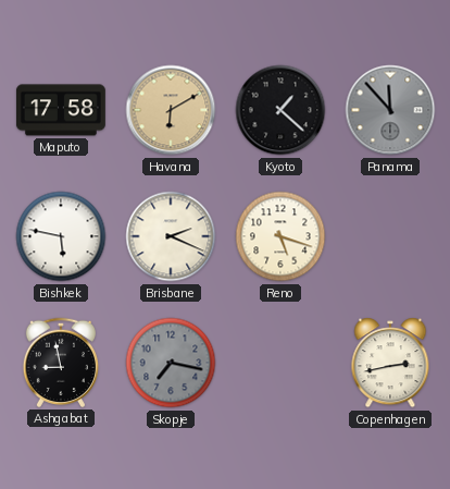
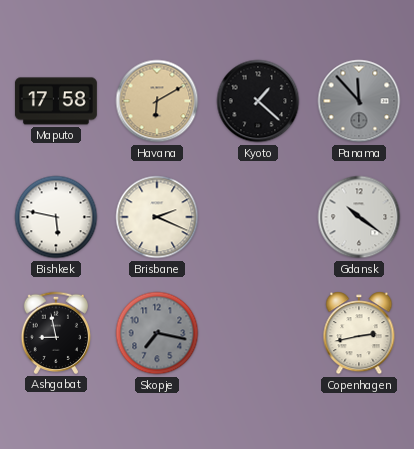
Reno: 5:18 -> none
Gdansk: none -> 10:21
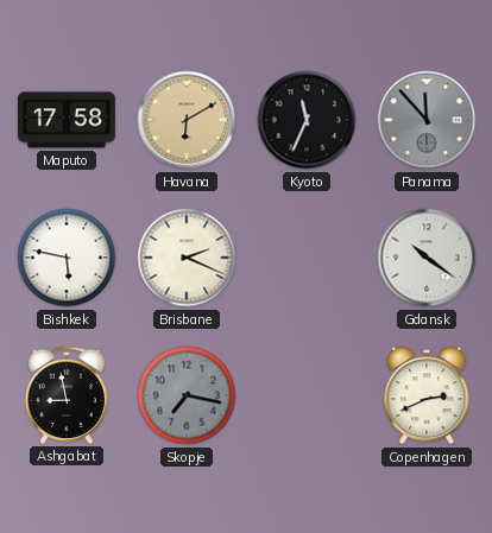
Kyoto: 1:22 -> 11:34
Copenhagen: 2:43 -> 2:41
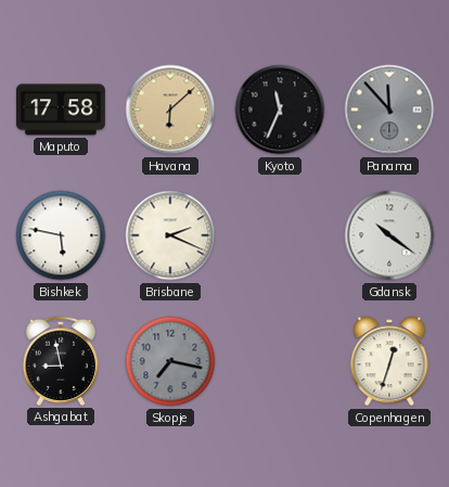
Havana: 6:10 -> 6:08
Copenhagen: 2:41 -> 12:33
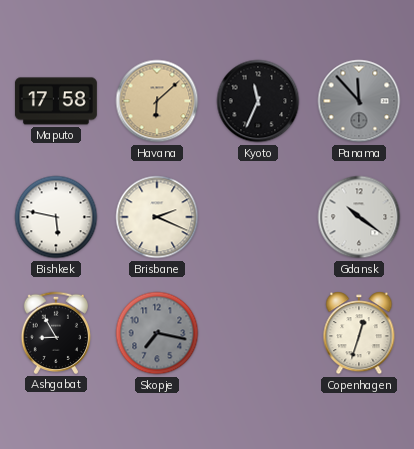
Ashgabat: 8:58 -> 8:55
